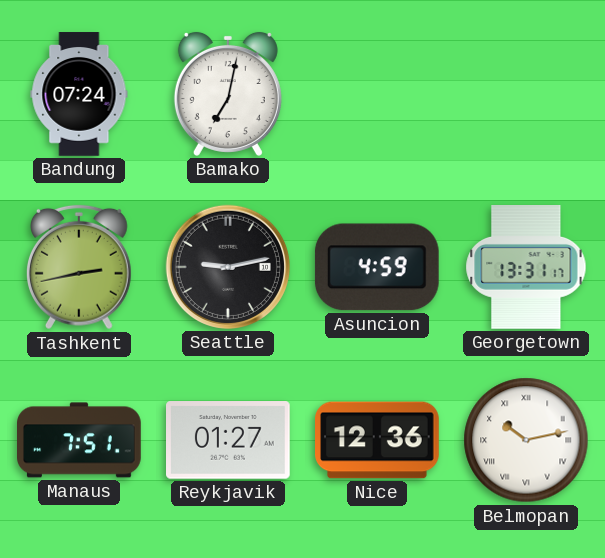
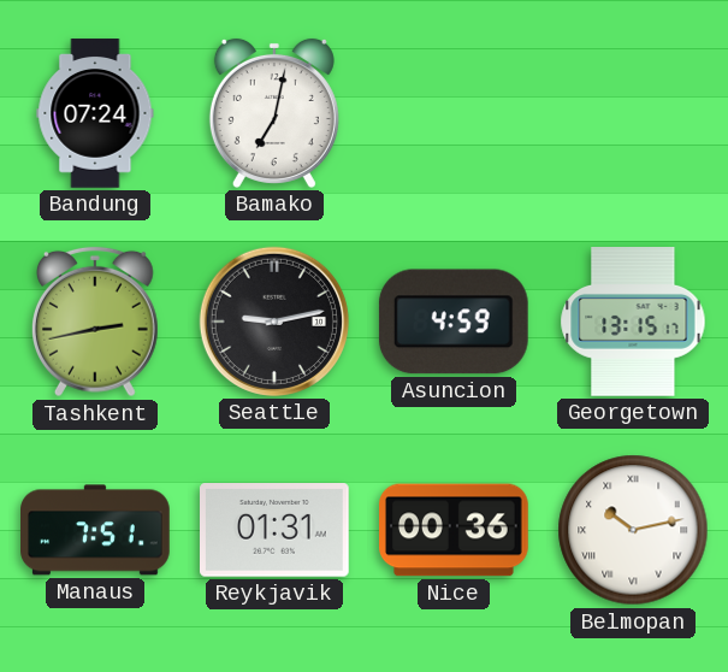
Georgetown: 13:31 -> 13:15
Reykjavik: 01:27 -> 01:31
Nice: 12:36 -> 00:36
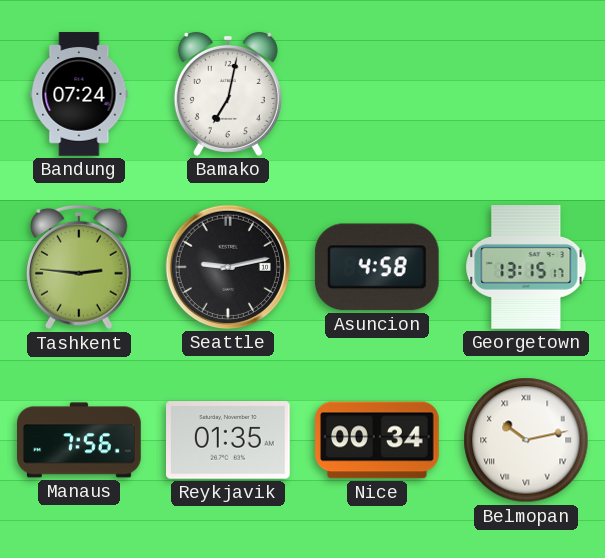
Tashkent: 2:43 -> 2:46
Asuncion: 4:59 -> 4:58
Manaus: 7:51 -> 7:56
Reykjavik: 01:31 -> 01:35
Nice: 00:36 -> 00:34
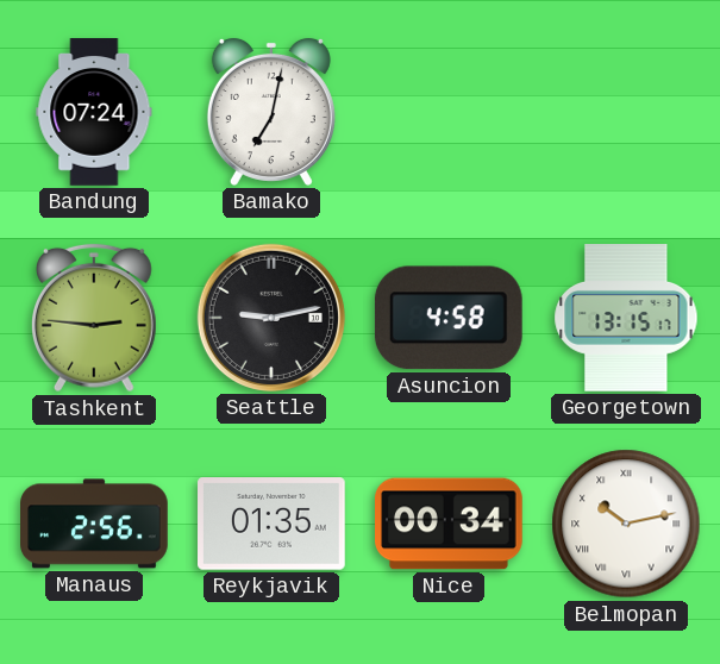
Manaus: 7:56 -> 2:56
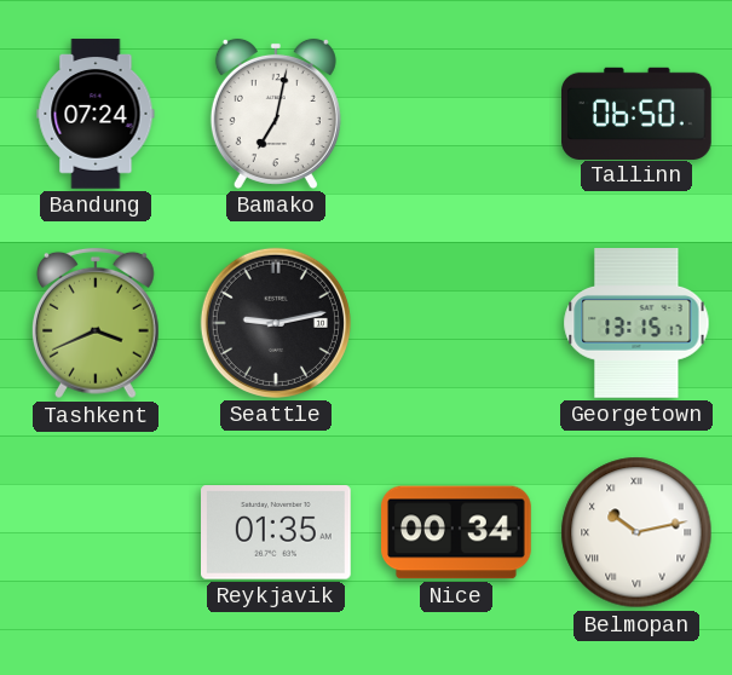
Tallinn: none -> 06:50
Tashkent: 2:46 -> 3:41
Asuncion: 4:58 -> none
Manaus: 2:56 -> none
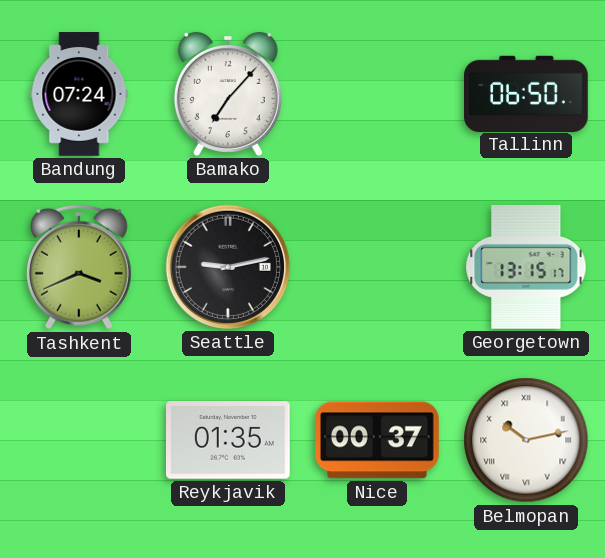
Bamako: 7:02 -> 7:07
Nice: 00:34 -> 00:37
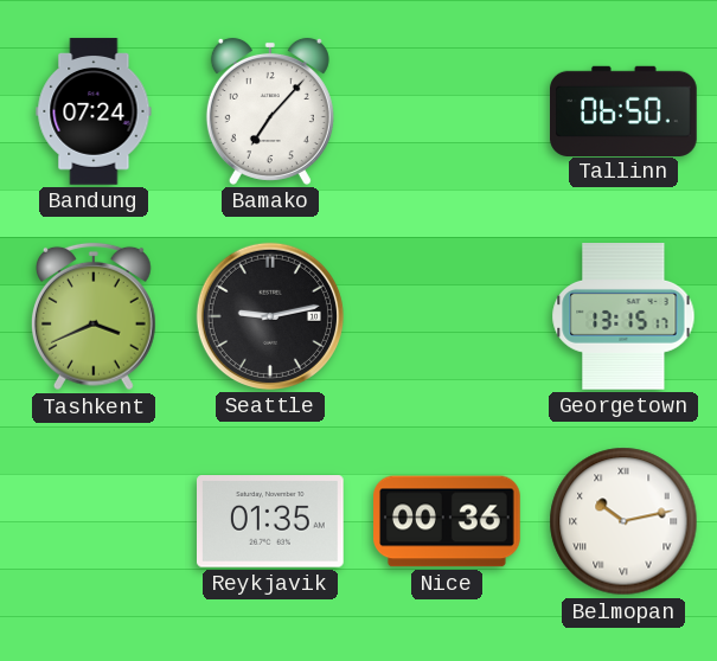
Nice: 00:37 -> 00:36
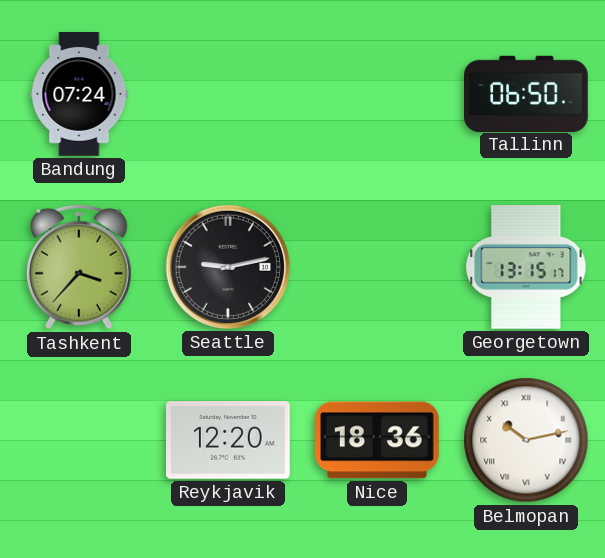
Bamako: 7:07 -> none
Tashkent: 3:41 -> 3:37
Reykjavik: 01:35 -> 12:20
Nice: 00:36 -> 18:36
